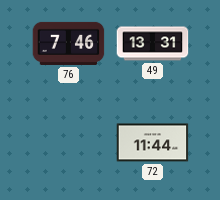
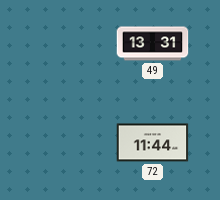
76: 7:46 -> none
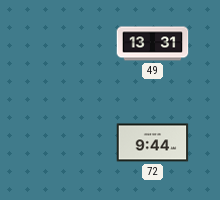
72: 11:44 -> 9:44
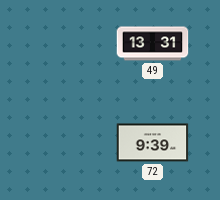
72: 9:44 -> 9:39
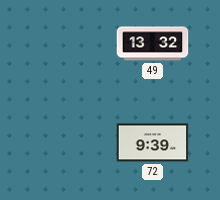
49: 13:31 -> 13:32
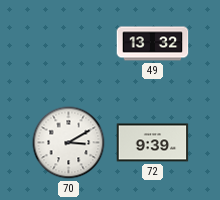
70: none -> 3:10
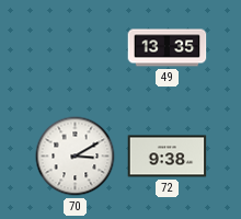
49: 13:32 -> 13:35
72: 9:39 -> 9:38
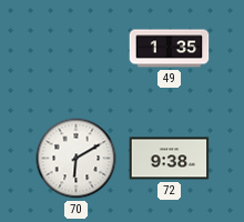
49: 13:35 -> 1:35
70: 3:10 -> 6:10
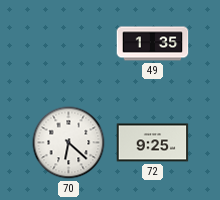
70: 6:10 -> 6:22
72: 9:38 -> 9:25
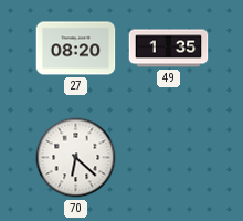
27: none -> 08:20
72: 9:25 -> none
